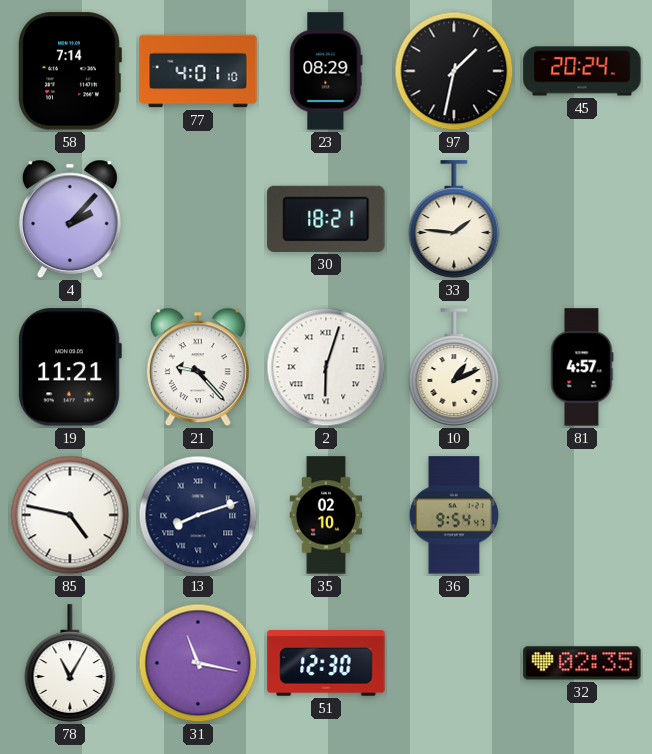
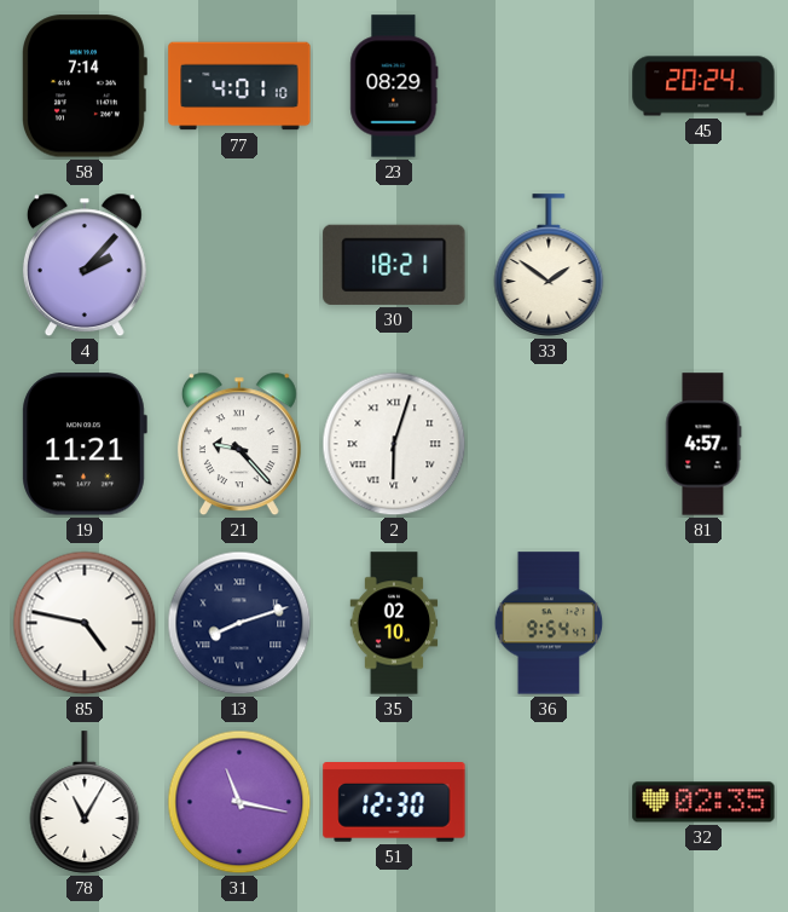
97: 1:32 -> none
33: 1:46 -> 1:51
10: 1:11 -> none
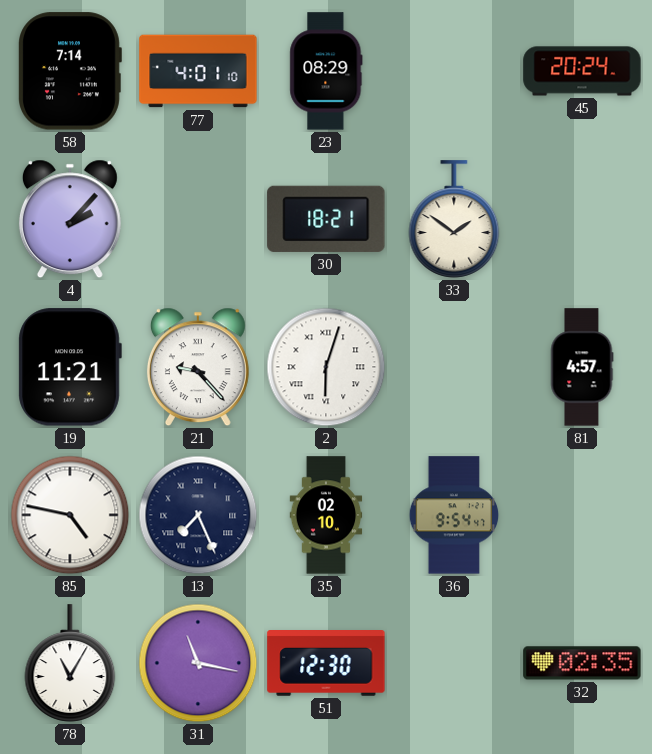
13: 8:12 -> 7:26
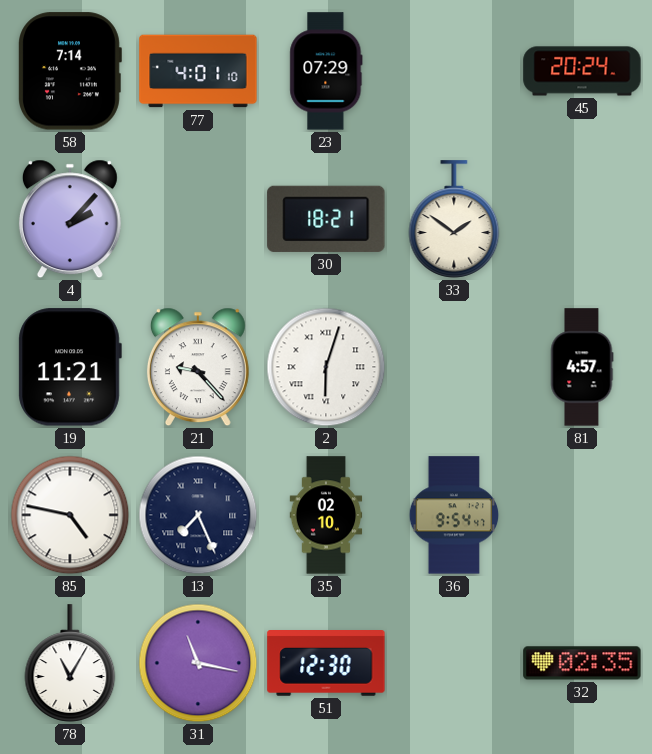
23: 08:29 -> 07:29
